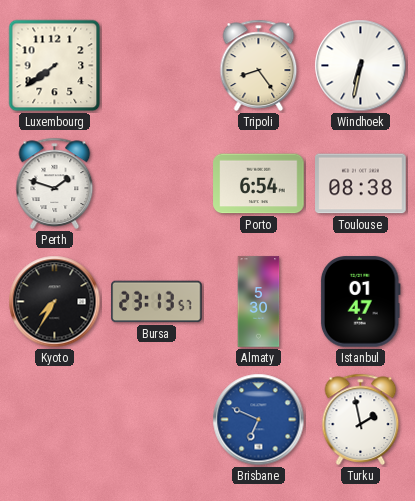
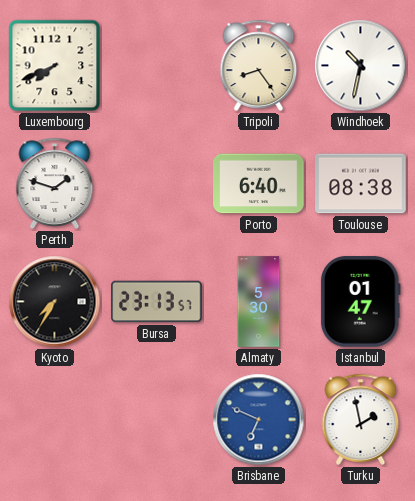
Luxembourg: 7:39 -> 7:41
Windhoek: 6:32 -> 10:32
Porto: 6:54 -> 6:40
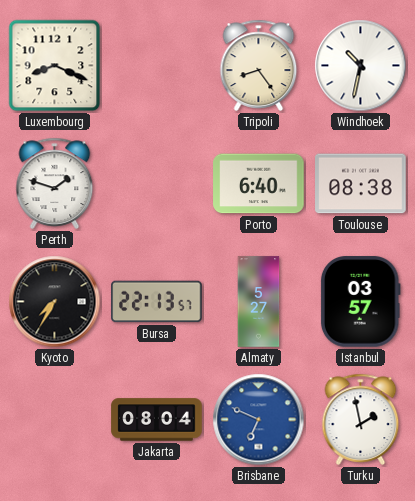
Luxembourg: 7:41 -> 8:19
Bursa: 23:13 -> 22:13
Almaty: 5:30 -> 5:27
Istanbul: 01:47 -> 03:57
Jakarta: none -> 08:04
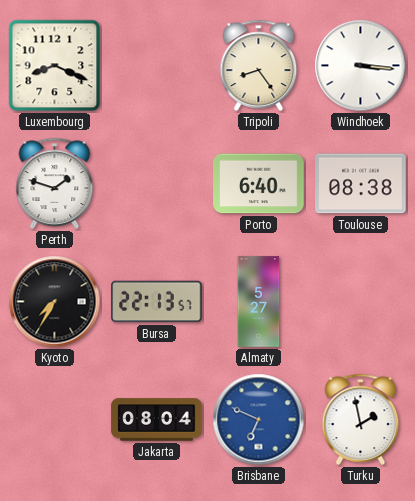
Windhoek: 10:32 -> 3:16
Istanbul: 03:57 -> none
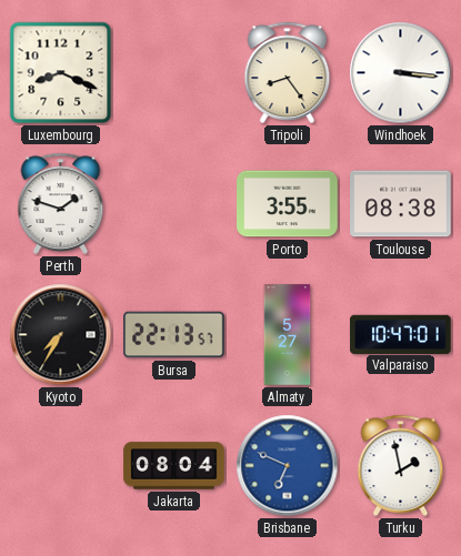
Porto: 6:40 -> 3:55
Valparaiso: none -> 10:47
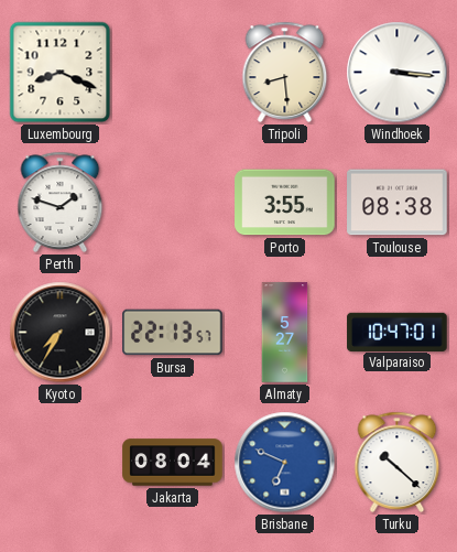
Tripoli: 8:24 -> 8:29
Turku: 1:58 -> 10:22
